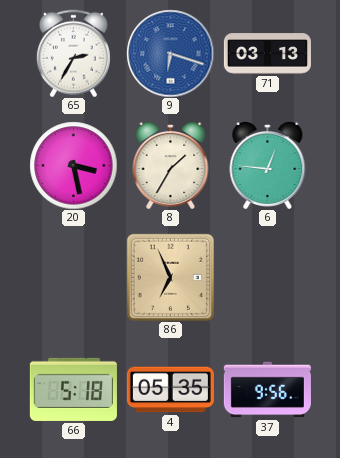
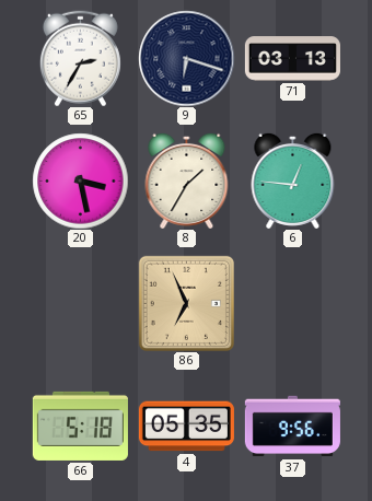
9 dial: blue -> navy
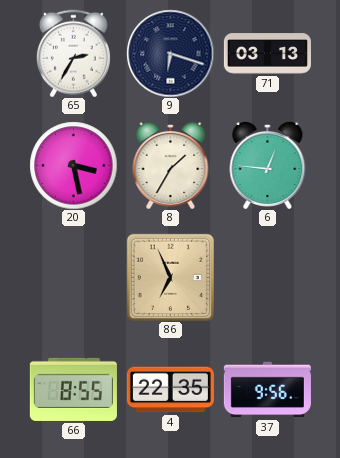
66: 5:18 -> 8:55
4: 05:35 -> 22:35
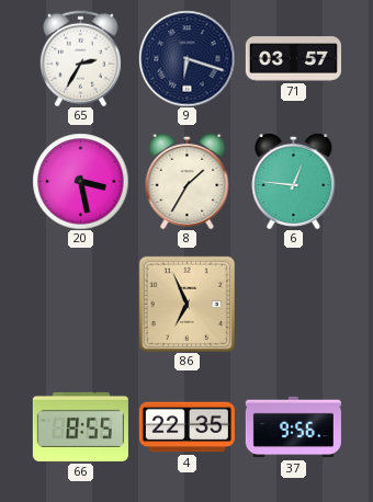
71: 03:13 -> 03:57
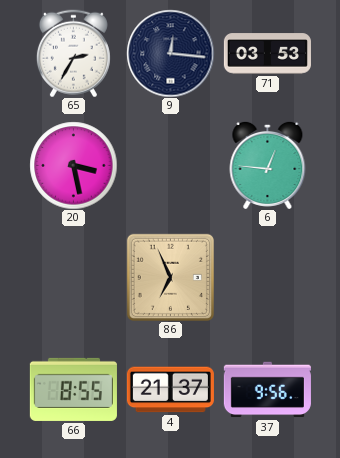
9: 6:18 -> 12:16
71: 03:57 -> 03:53
8: 1:35 -> none
4: 22:35 -> 21:37
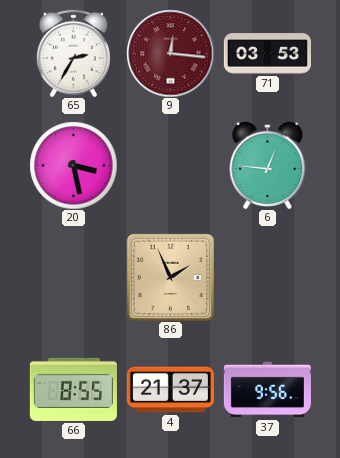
9 dial: navy -> burgundy
86: 6:56 -> 1:56
